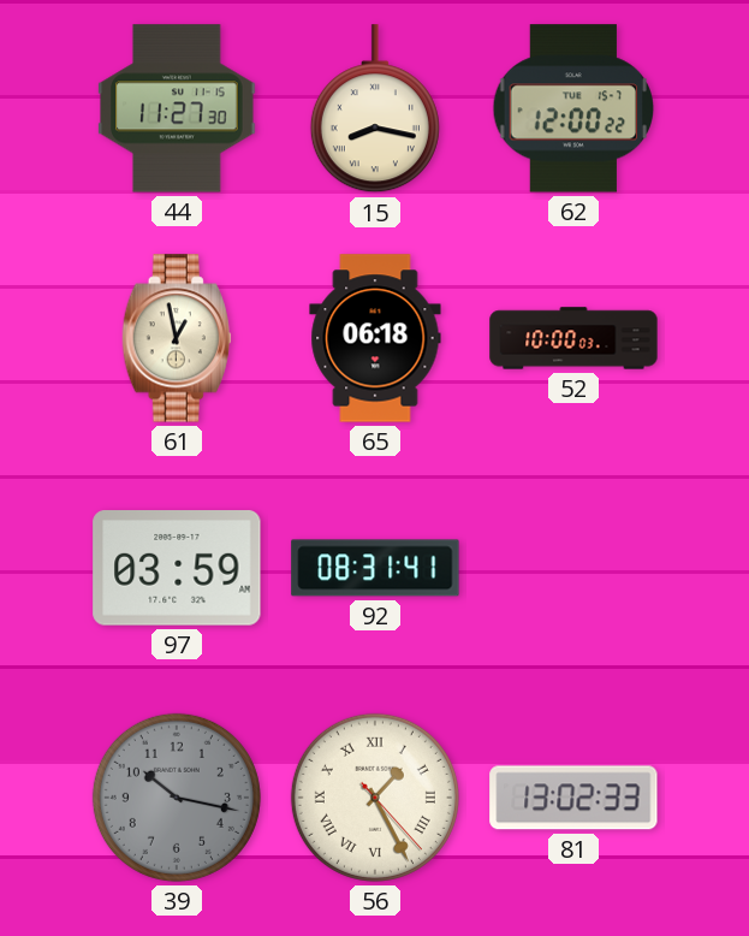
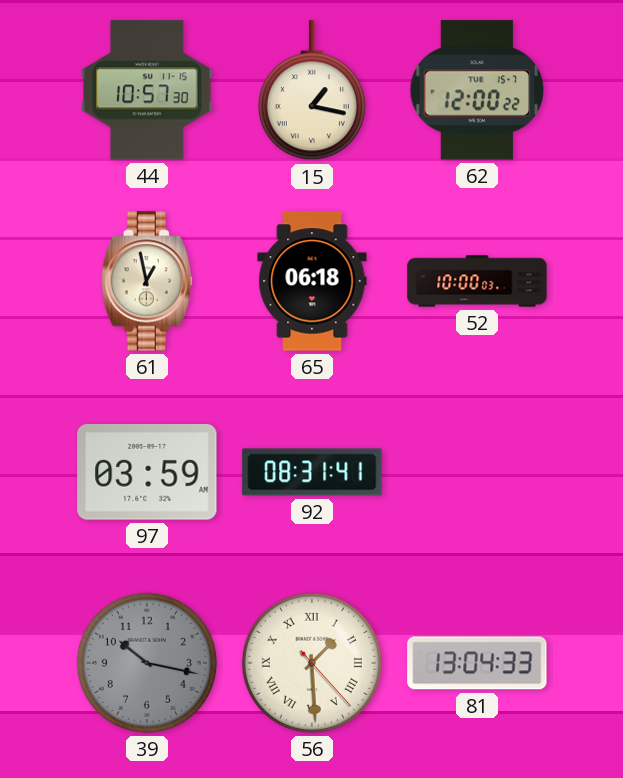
44: 11:27 -> 10:57
15: 8:17 -> 1:17
56: 1:25 -> 1:29
81: 13:02 -> 13:04
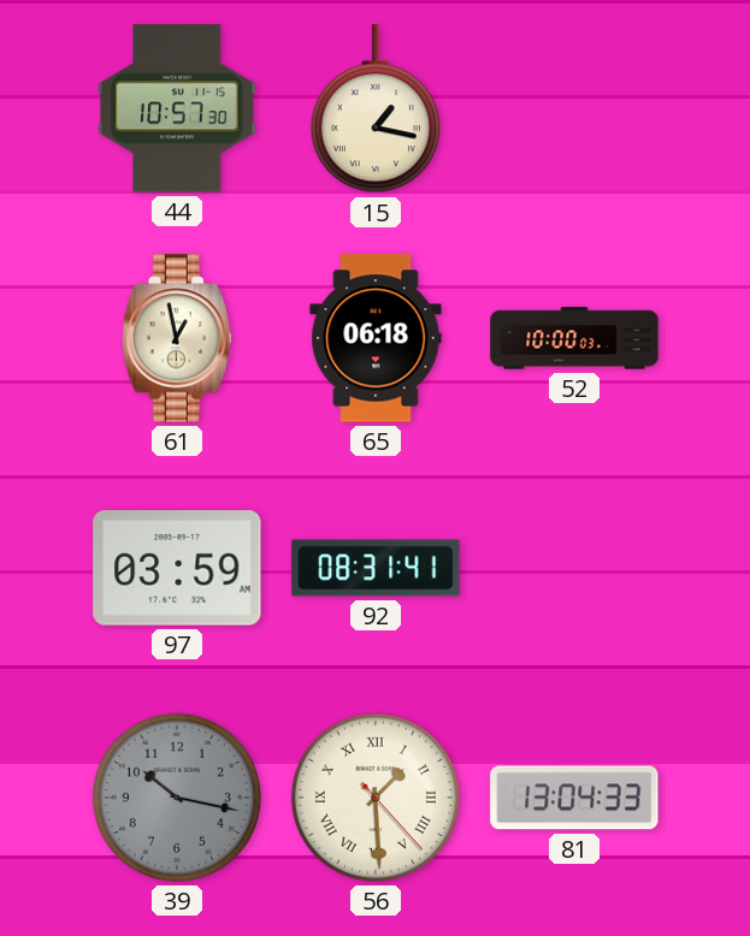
62: 12:00 -> none
